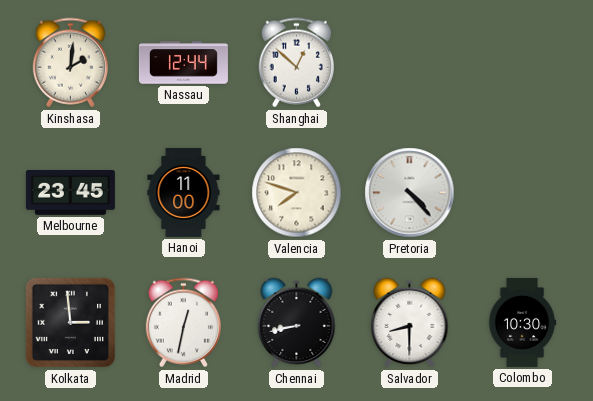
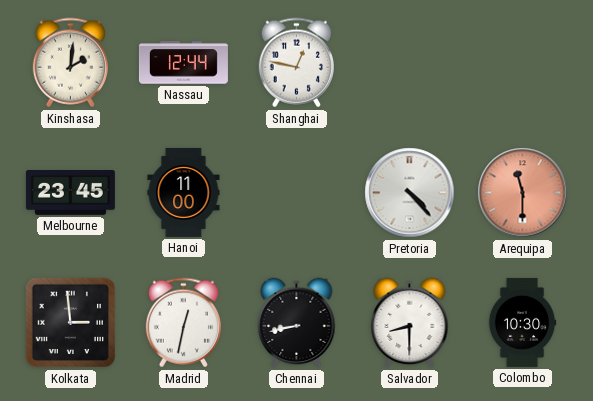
Shanghai: 12:52 -> 12:47
Valencia: 7:48 -> none
Arequipa: none -> 11:30
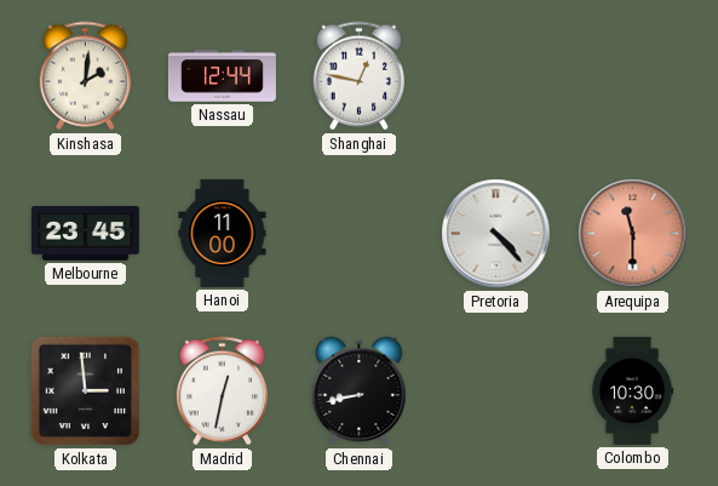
Salvador: 8:30 -> none
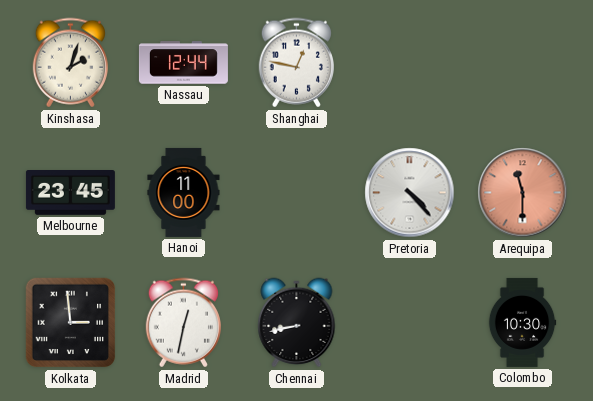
Kinshasa: 2:01 -> 2:03
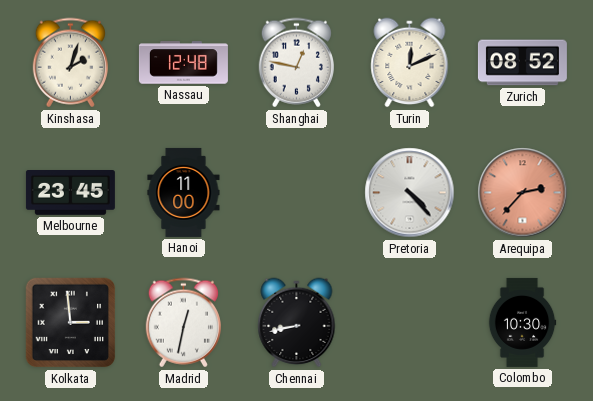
Nassau: 12:44 -> 12:48
Turin: none -> 12:11
Zurich: none -> 08:52
Arequipa: 11:30 -> 2:37
